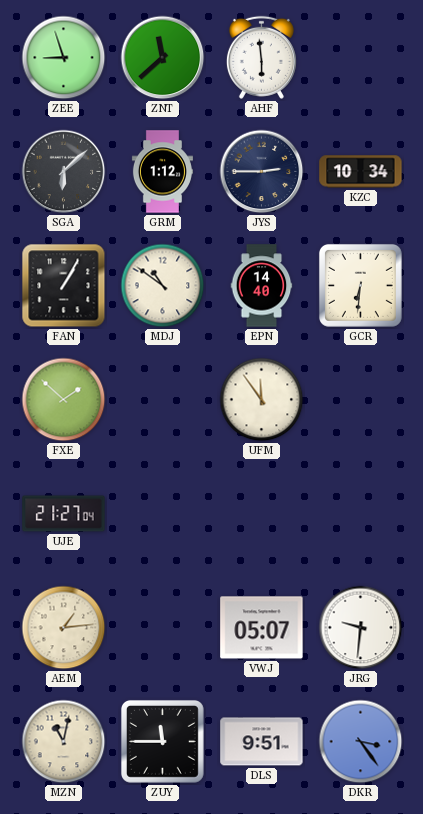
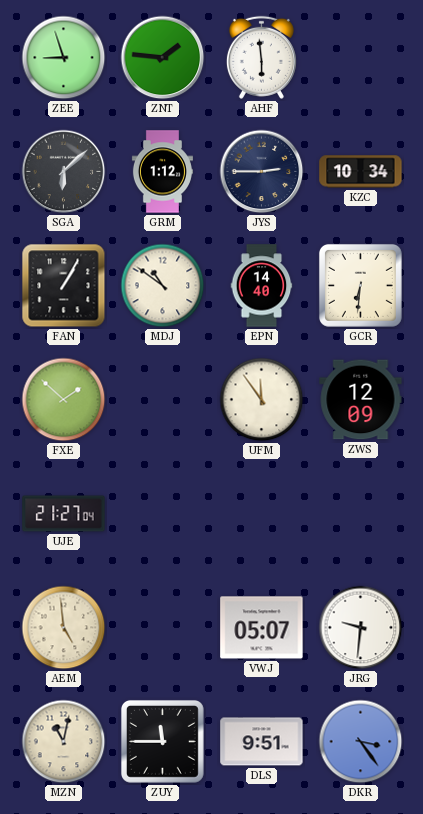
ZNT: 11:38 -> 1:46
ZWS: none -> 12:09
AEM: 1:14 -> 4:59
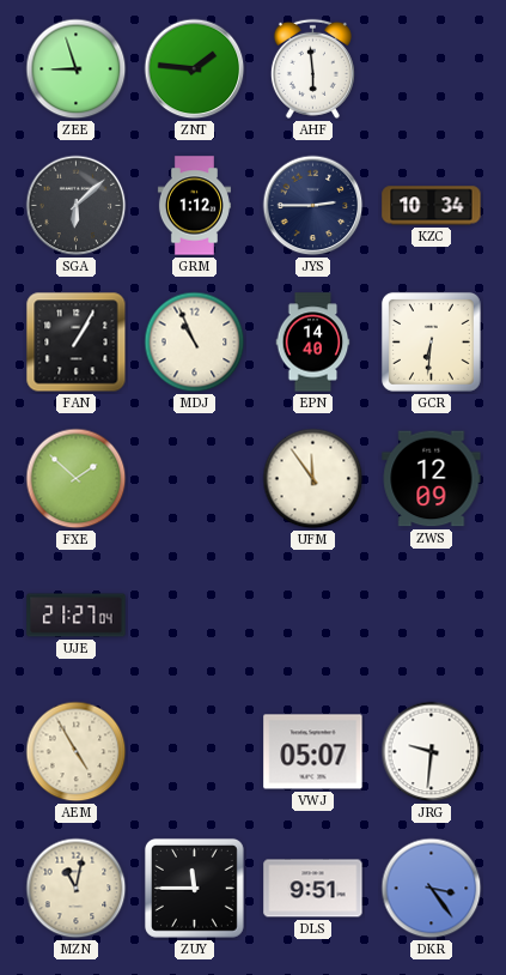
MDJ: 10:51 -> 10:56
AEM: 4:59 -> 4:55
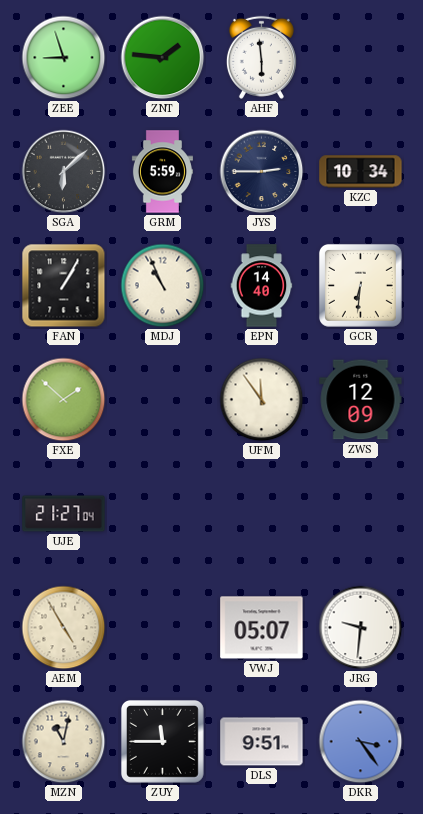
GRM: 1:12 -> 5:59
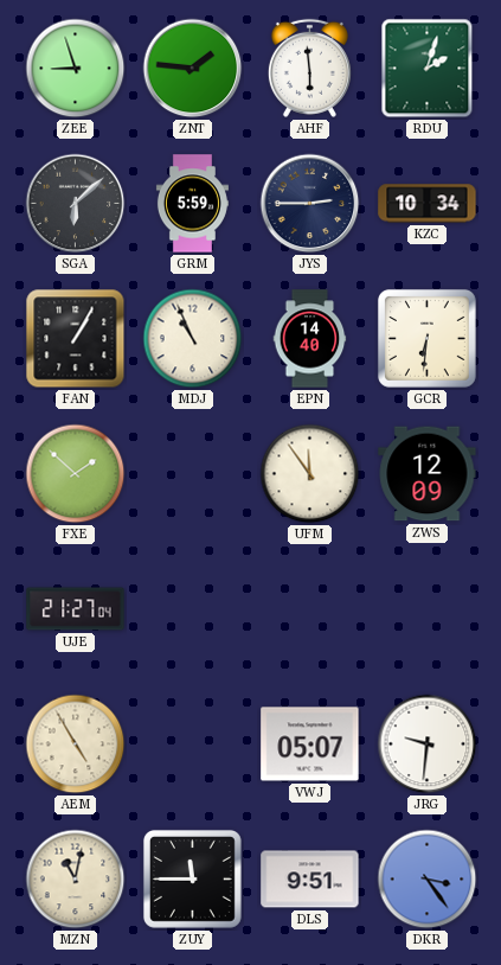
RDU: none -> 2:03
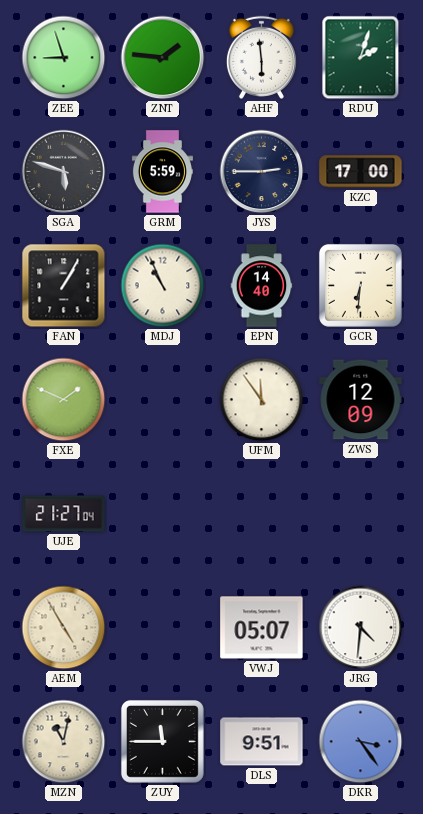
SGA: 6:08 -> 5:48
KZC: 10:34 -> 17:00
FXE: 1:52 -> 1:49
JRG: 9:31 -> 4:31
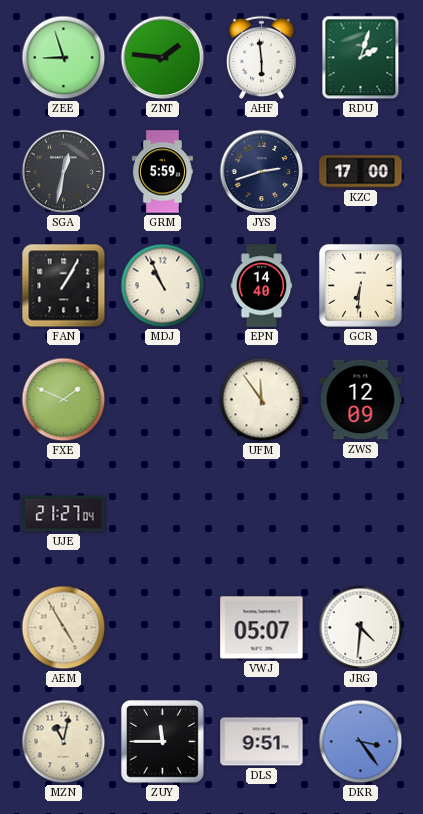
SGA: 5:48 -> 12:32
JYS: 2:45 -> 2:42
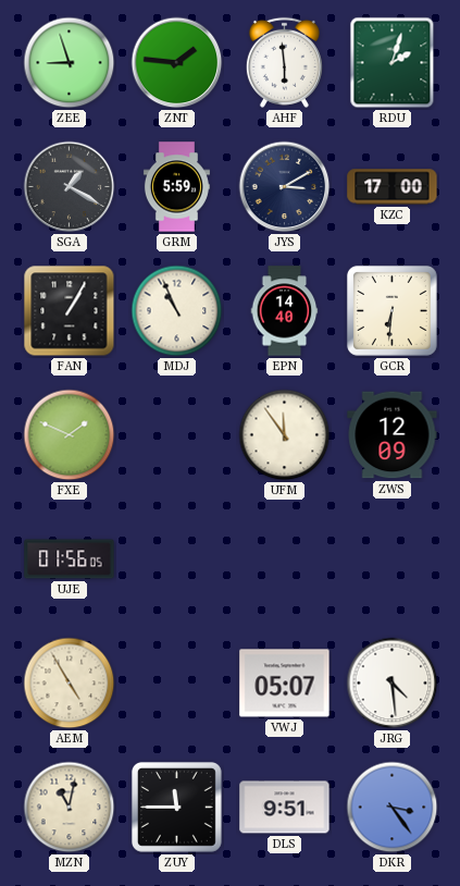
SGA: 12:32 -> 1:20
JYS: 2:42 -> 3:10
UJE: 21:27 -> 01:56
JRG: 4:31 -> 4:29
